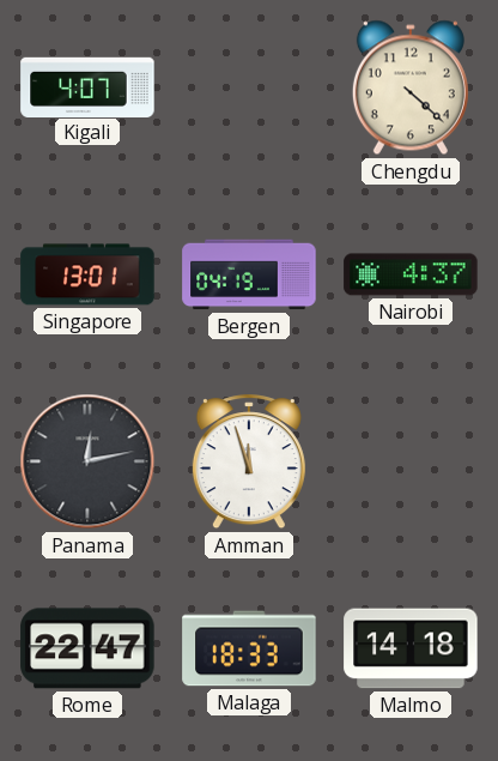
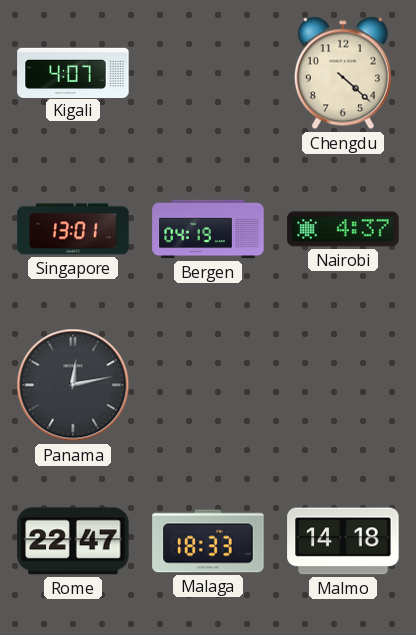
Amman: 11:57 -> none
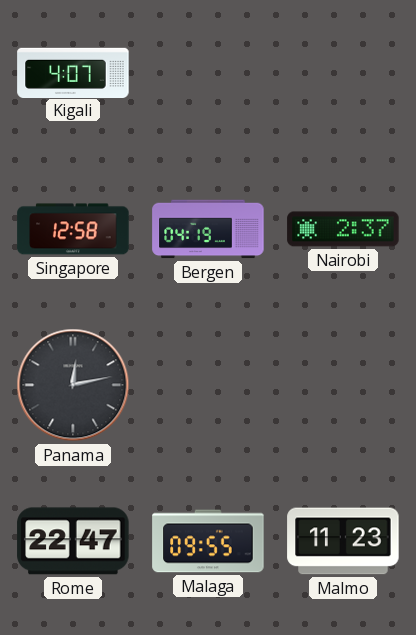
Chengdu: 4:22 -> none
Singapore: 13:01 -> 12:58
Nairobi: 4:37 -> 2:37
Malaga: 18:33 -> 09:55
Malmo: 14:18 -> 11:23
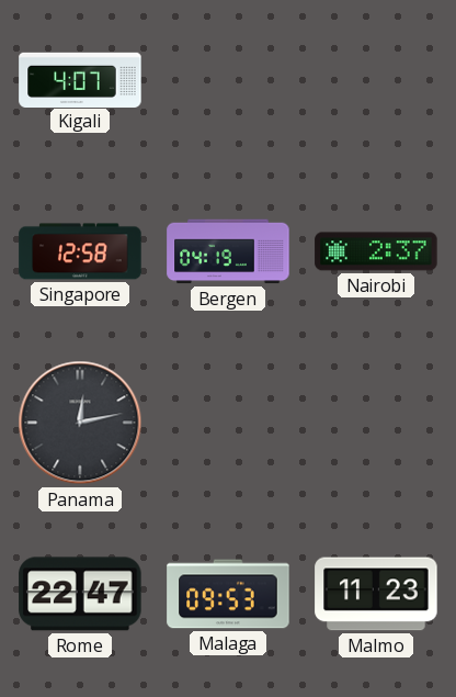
Malaga: 09:55 -> 09:53
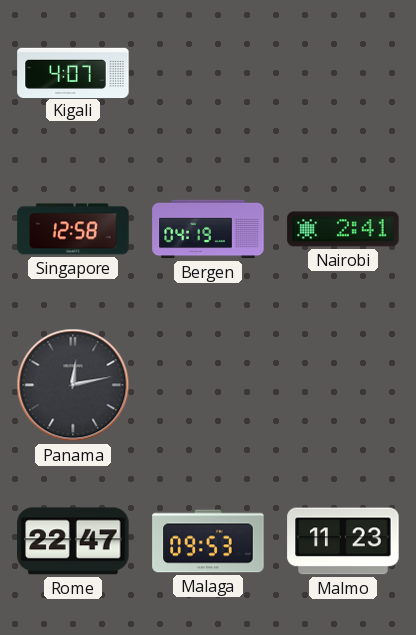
Nairobi: 2:37 -> 2:41
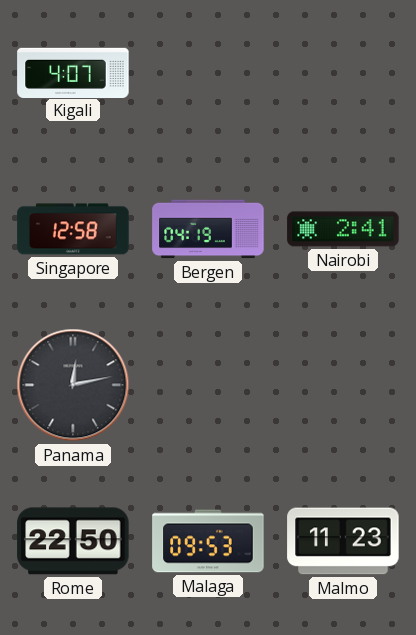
Rome: 22:47 -> 22:50
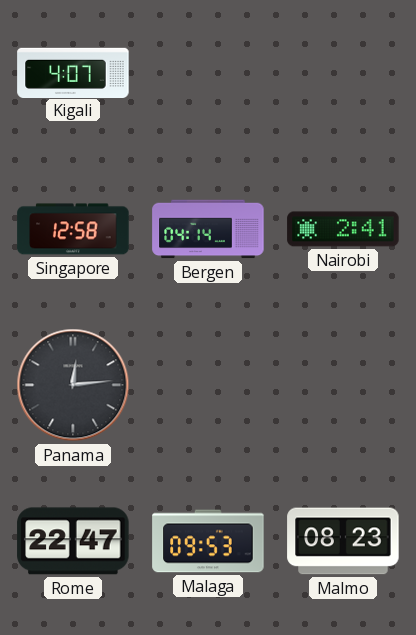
Bergen: 04:19 -> 04:14
Panama: 12:13 -> 12:14
Rome: 22:50 -> 22:47
Malmo: 11:23 -> 08:23
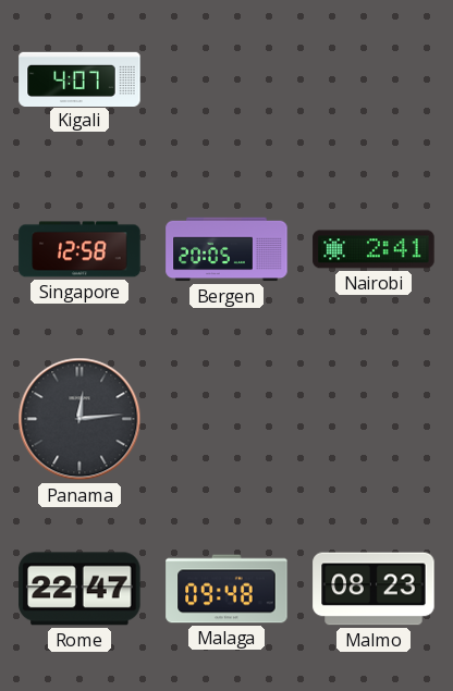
Bergen: 04:14 -> 20:05
Malaga: 09:53 -> 09:48
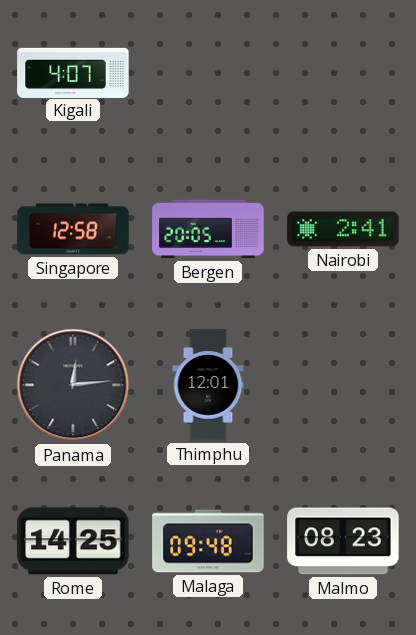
Thimphu: none -> 12:01
Rome: 22:47 -> 14:25
